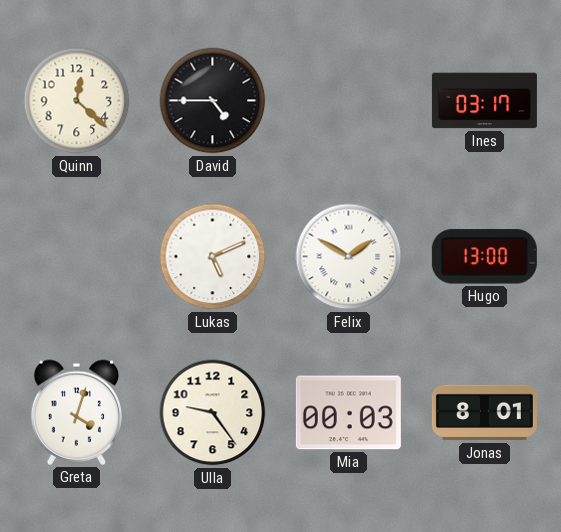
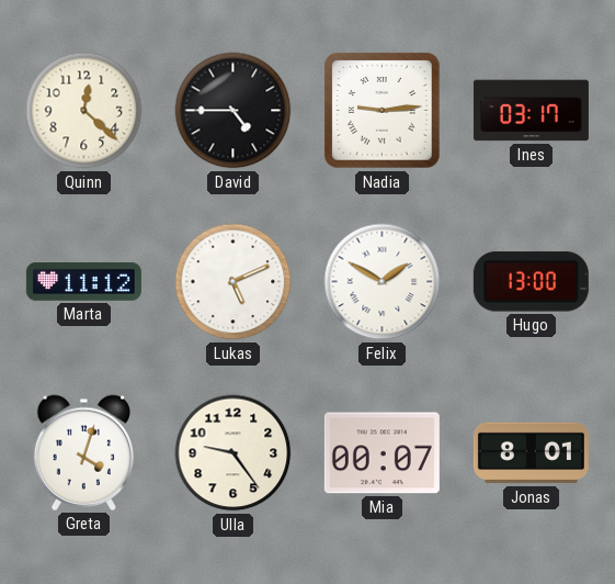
Nadia: none -> 9:14
Marta: none -> 11:12
Mia: 00:03 -> 00:07
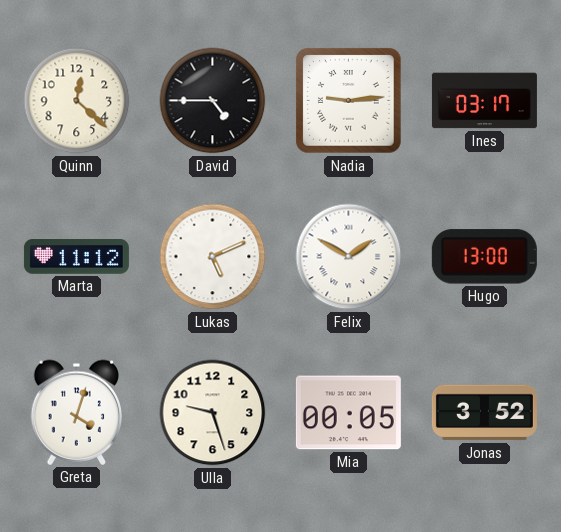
Ulla: 9:24 -> 9:27
Mia: 00:07 -> 00:05
Jonas: 8:01 -> 3:52
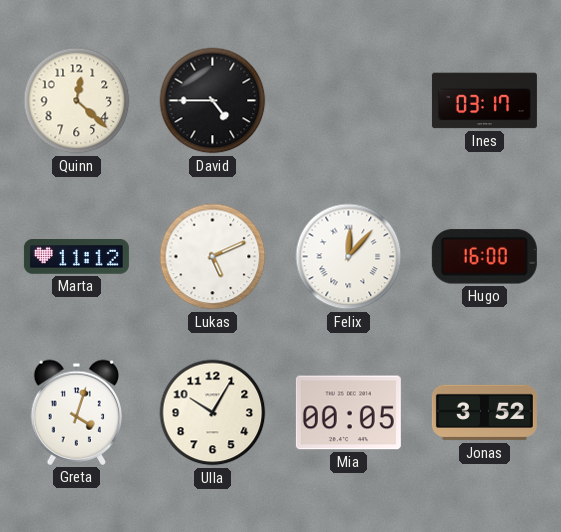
Nadia: 9:14 -> none
Felix: 1:50 -> 12:07
Hugo: 13:00 -> 16:00
Ulla: 9:27 -> 10:05
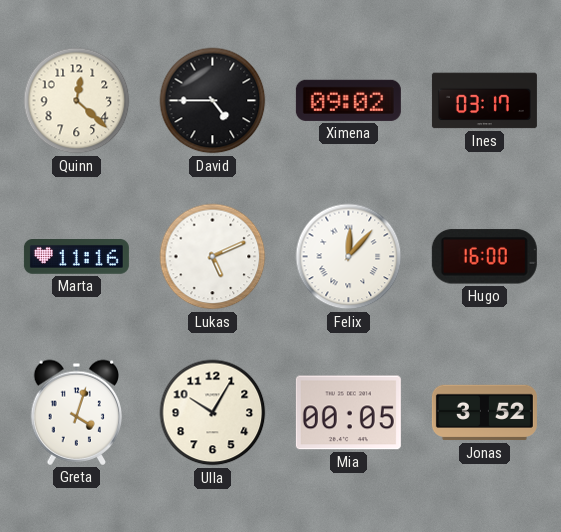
Ximena: none -> 09:02
Marta: 11:12 -> 11:16
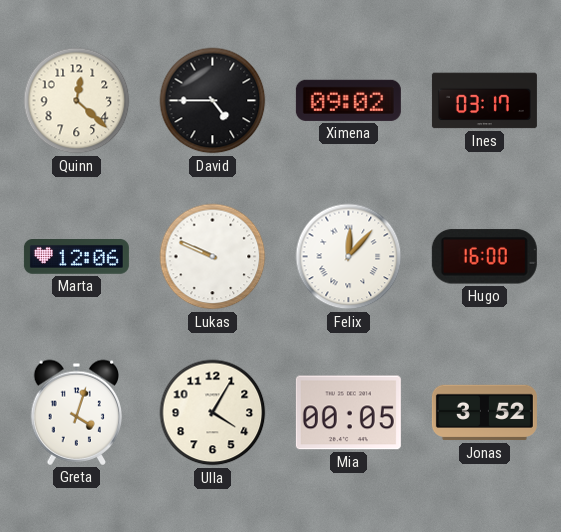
Marta: 11:16 -> 12:06
Lukas: 5:11 -> 9:49
Ulla: 10:05 -> 4:05
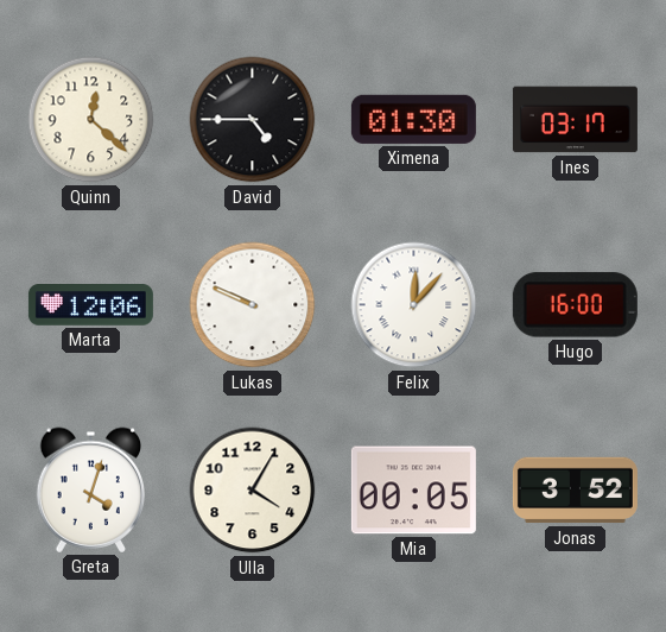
Ximena: 09:02 -> 01:30
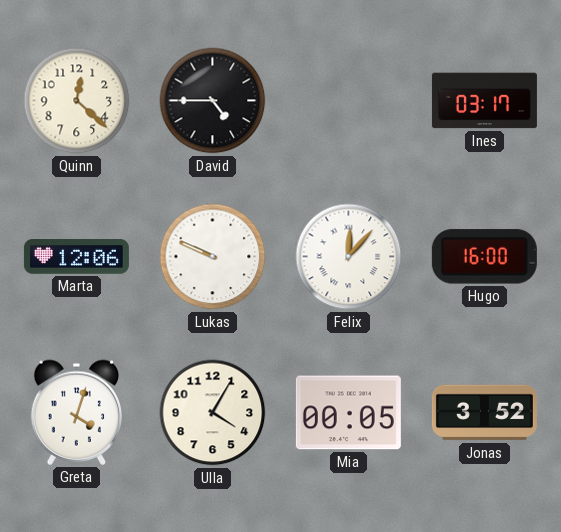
Ximena: 01:30 -> none
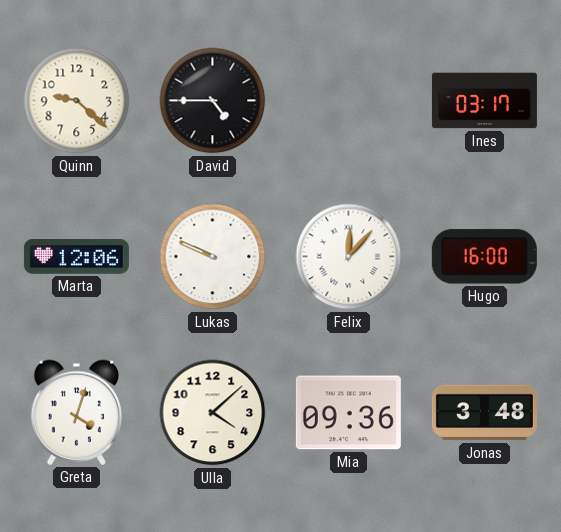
Quinn: 12:22 -> 9:22
Ulla: 4:05 -> 4:08
Mia: 00:05 -> 09:36
Jonas: 3:52 -> 3:48
